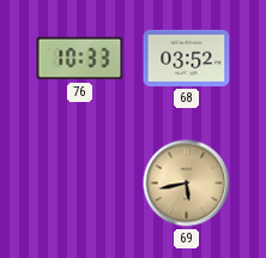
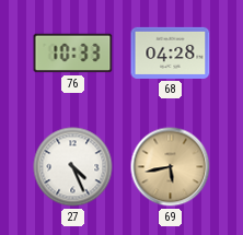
68: 03:52 -> 04:28
27: none -> 4:26
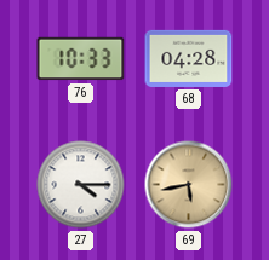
27: 4:26 -> 4:15
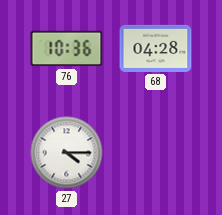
76: 10:33 -> 10:36
69: 5:43 -> none
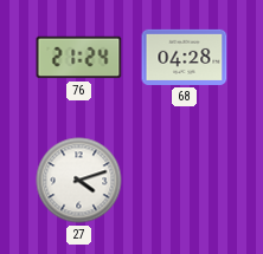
76: 10:36 -> 21:24
27: 4:15 -> 4:12
